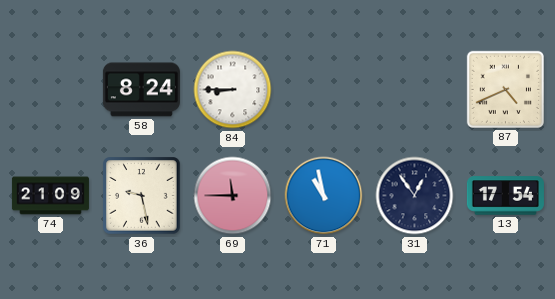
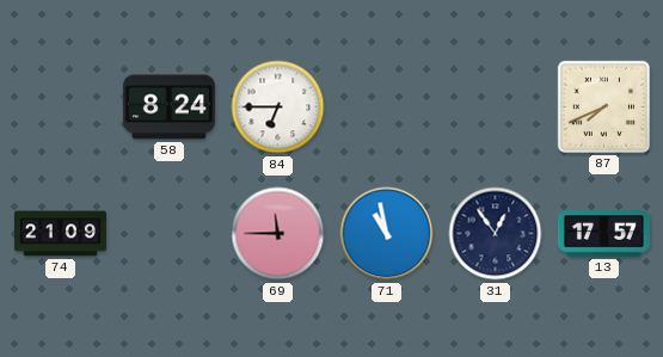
84: 8:45 -> 6:45
87: 4:41 -> 7:41
36: 9:28 -> none
13: 17:54 -> 17:57
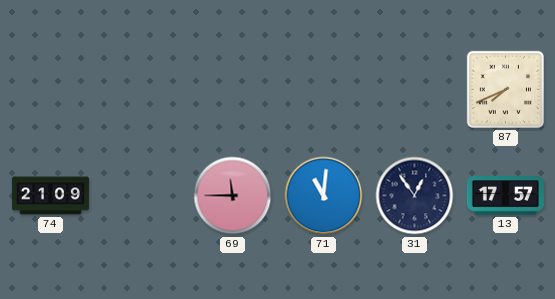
58: 8:24 -> none
84: 6:45 -> none
71: 10:58 -> 11:01
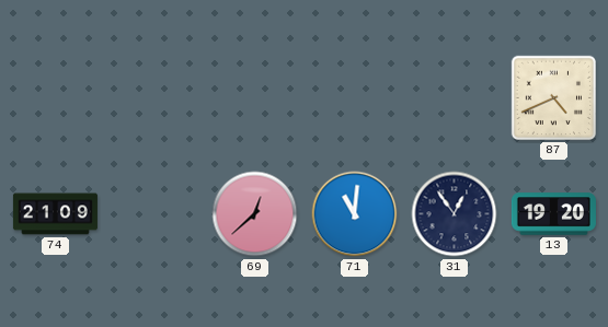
87: 7:41 -> 4:41
69: 11:45 -> 12:38
13: 17:57 -> 19:20
